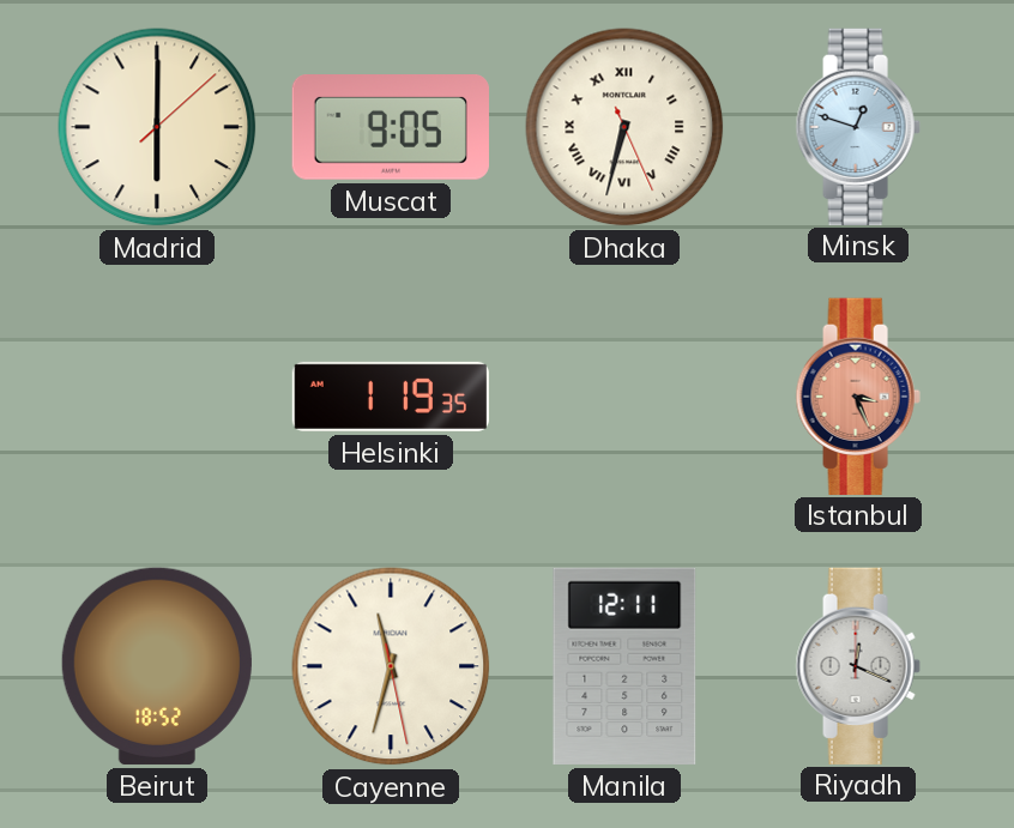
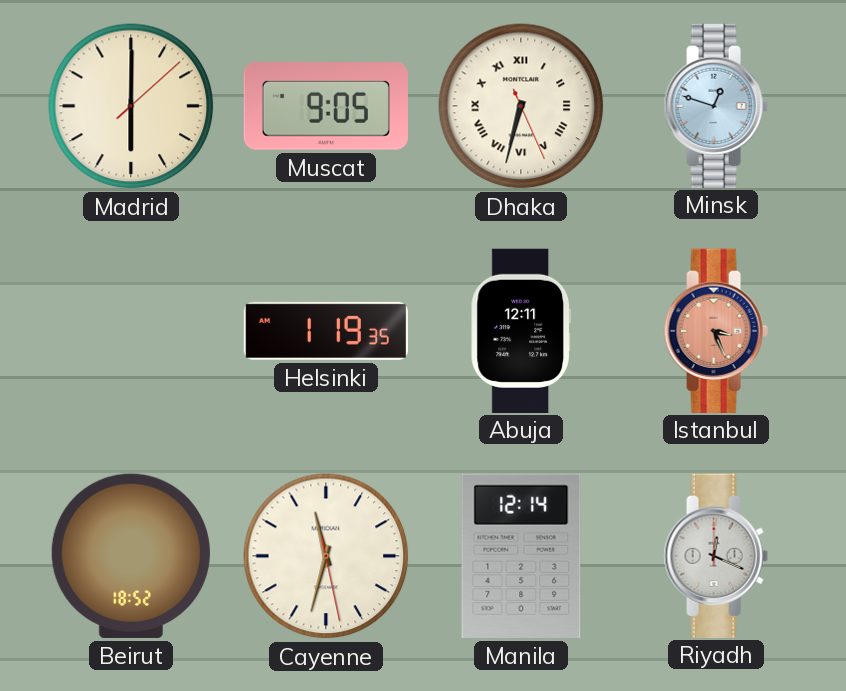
Abuja: none -> 12:11
Manila: 12:11 -> 12:14
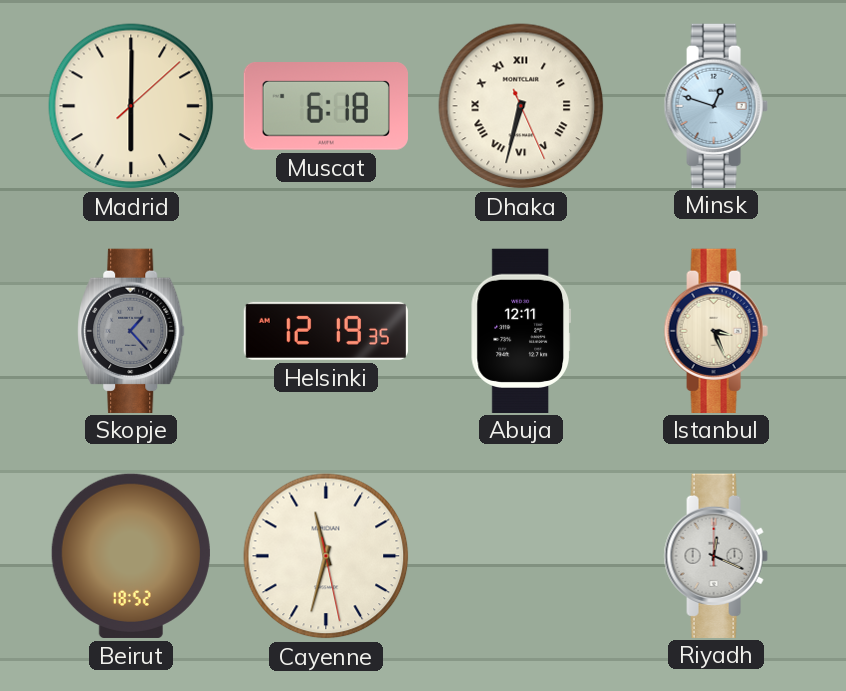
Muscat: 9:05 -> 6:18
Skopje: none -> 1:23
Helsinki: 1:19 -> 12:19
Istanbul dial: salmon -> cream
Manila: 12:14 -> none
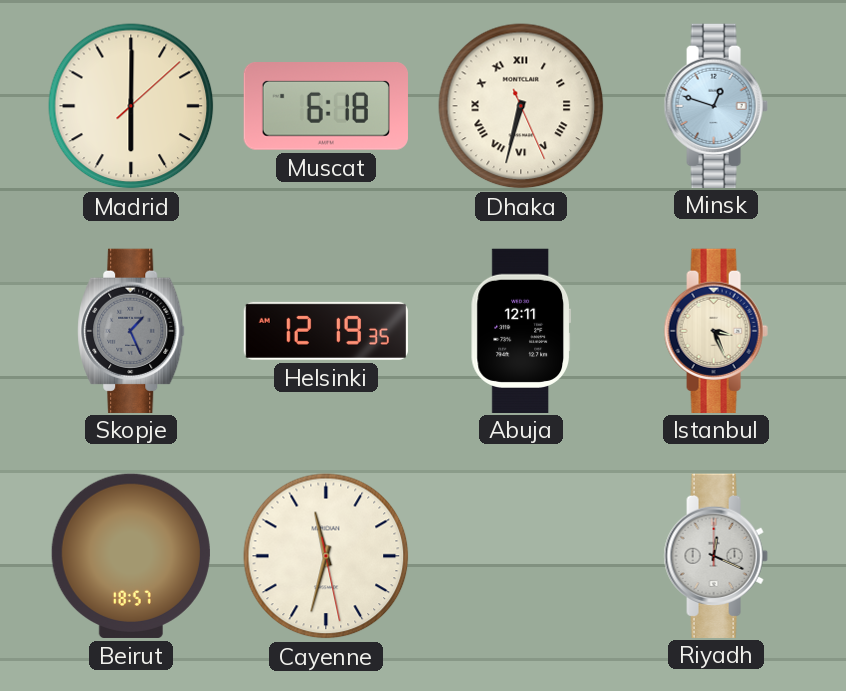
Skopje: 1:23 -> 1:26
Beirut: 18:52 -> 18:57
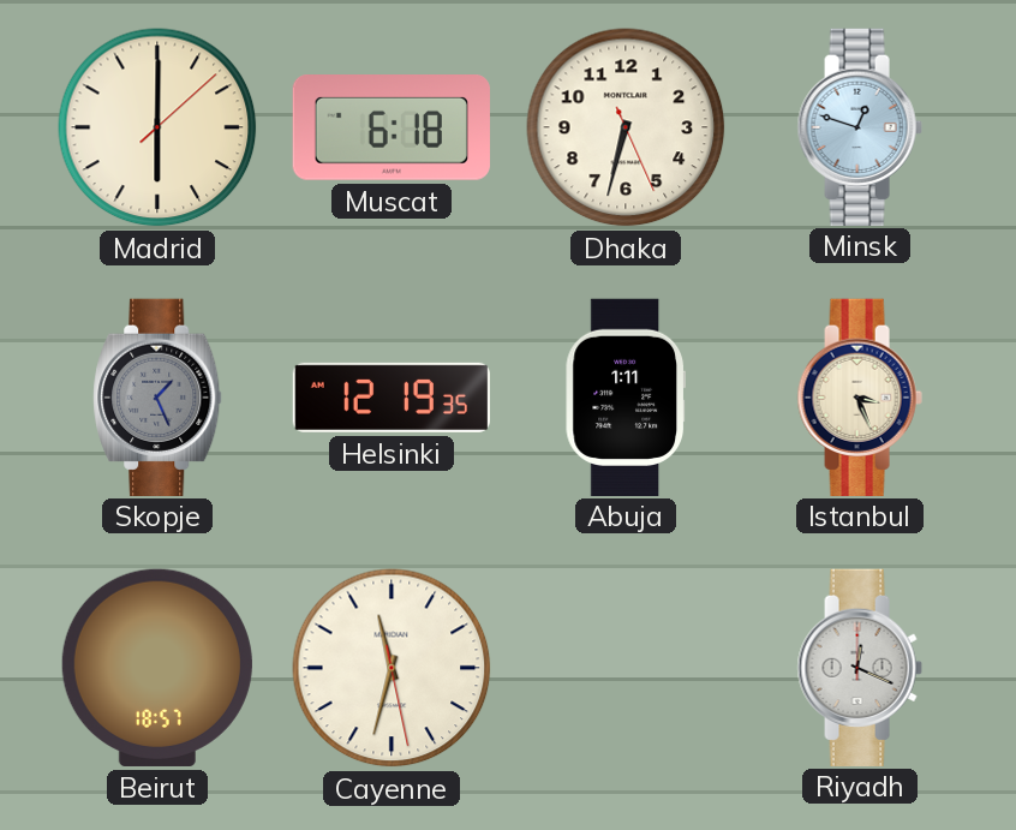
Dhaka numerals: Roman -> Arabic
Abuja: 12:11 -> 1:11
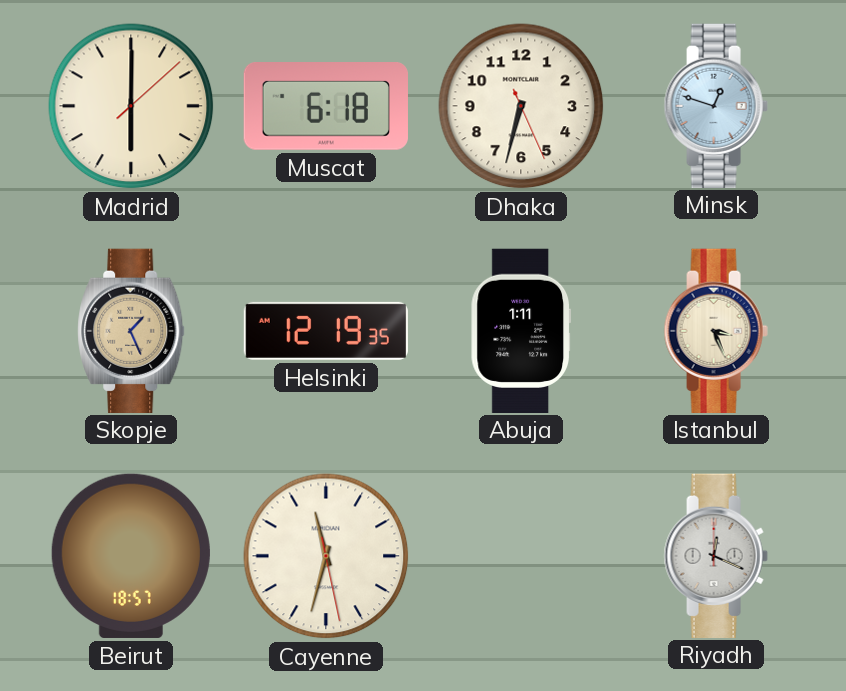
Skopje dial: grey -> champagne
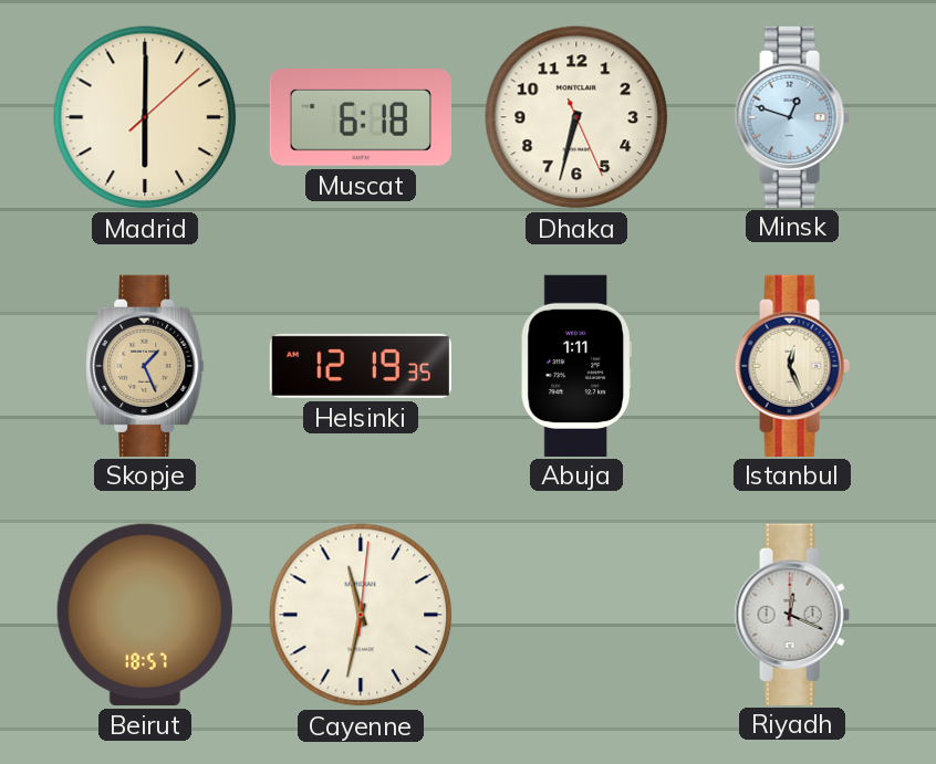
Istanbul: 3:26 -> 12:26
Cayenne: 11:32:28 -> 11:32:01
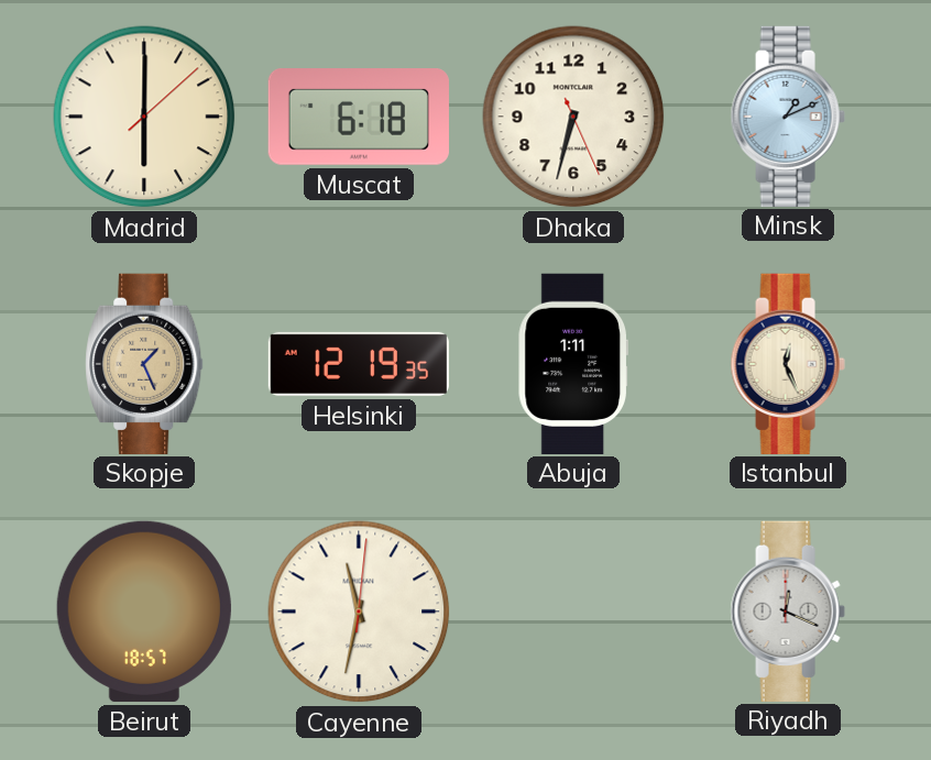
Minsk: 12:48 -> 1:11
